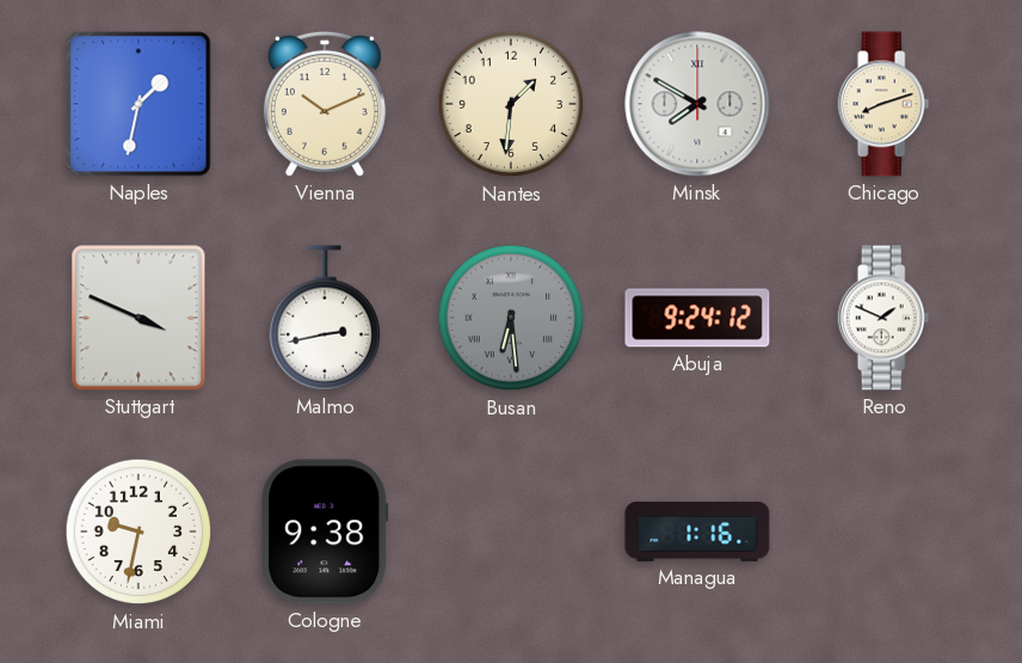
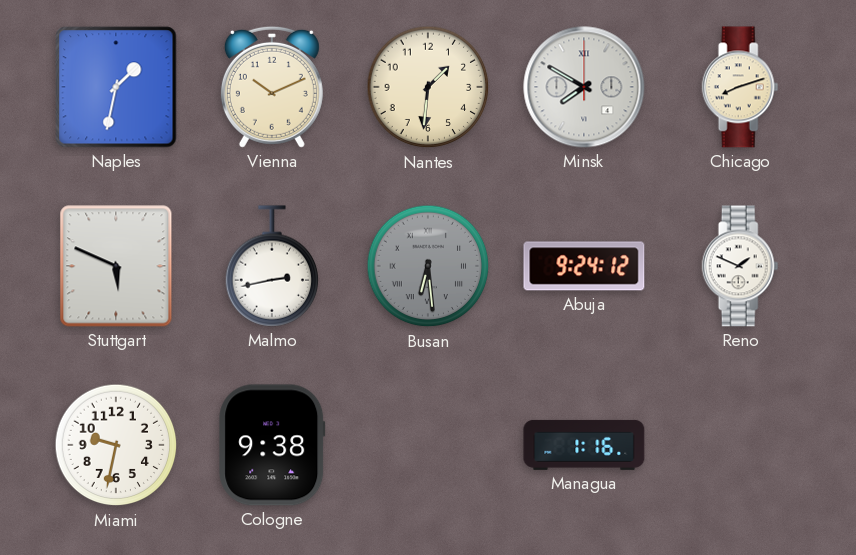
Stuttgart: 3:49 -> 5:49
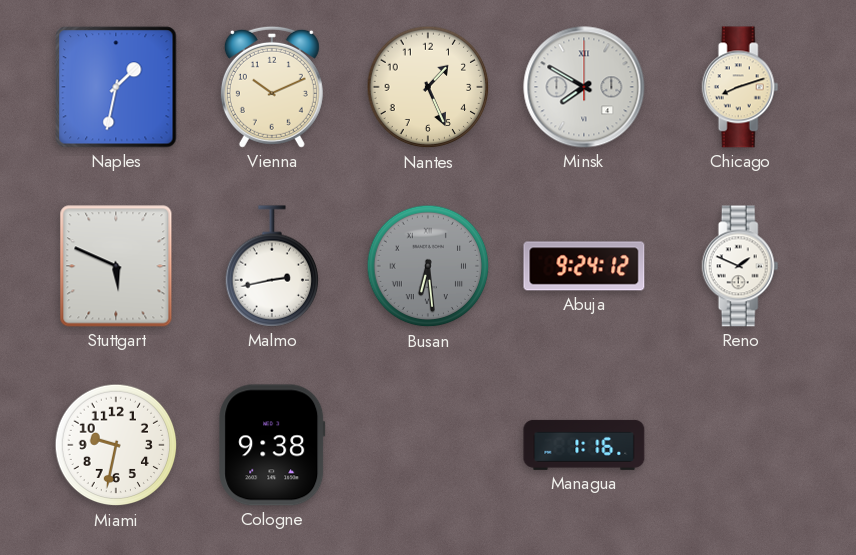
Nantes: 1:31 -> 1:26
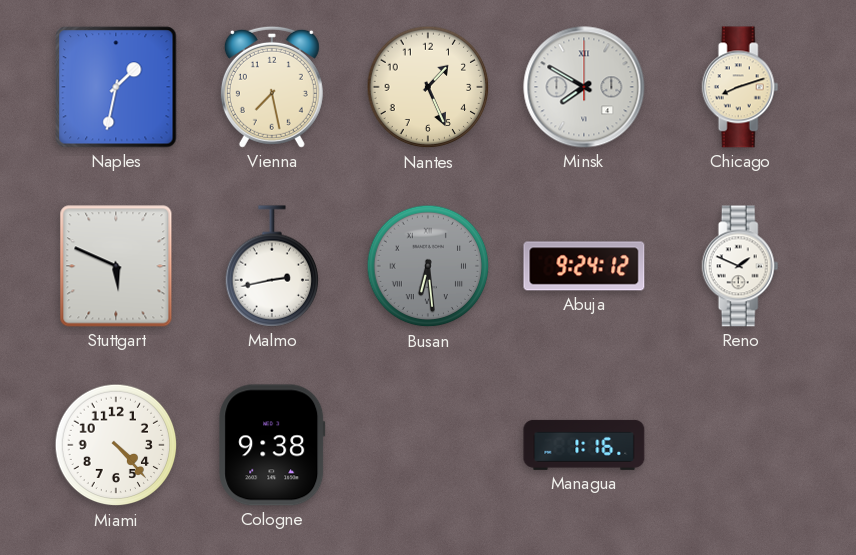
Vienna: 10:11 -> 7:28
Miami: 9:32 -> 4:23
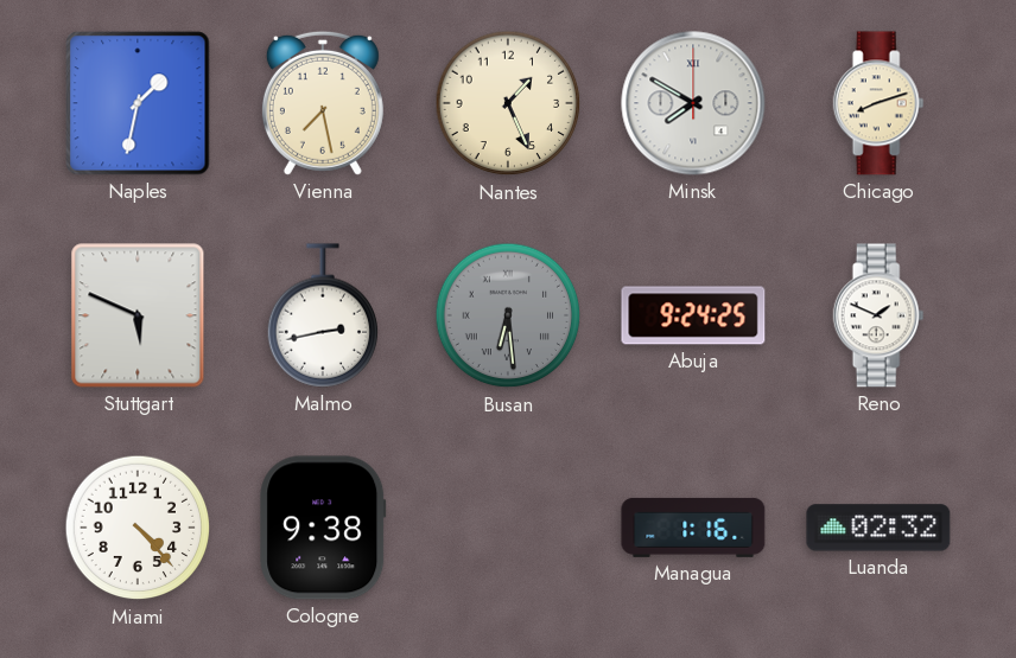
Abuja: 9:24:12 -> 9:24:25
Luanda: none -> 02:32
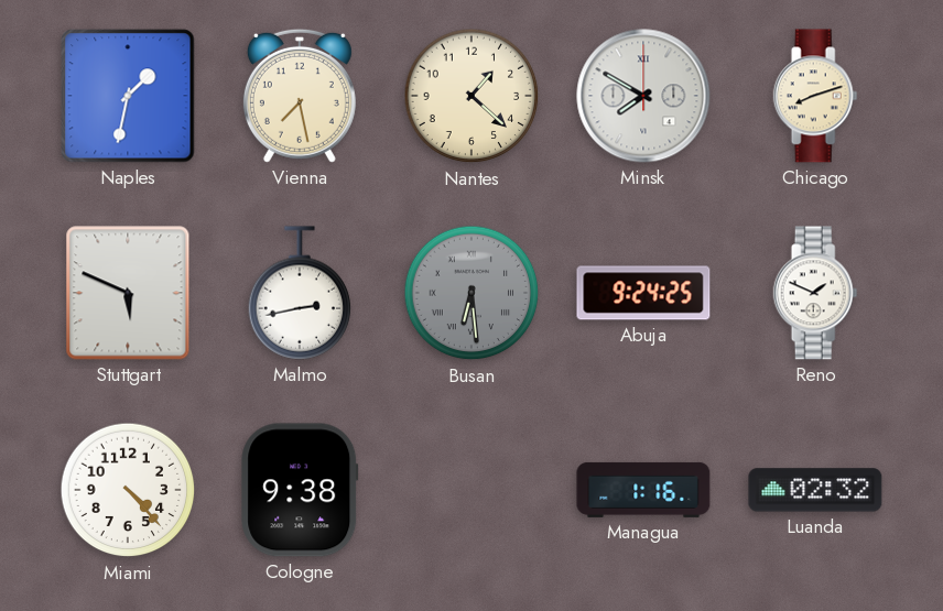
Nantes: 1:26 -> 1:22
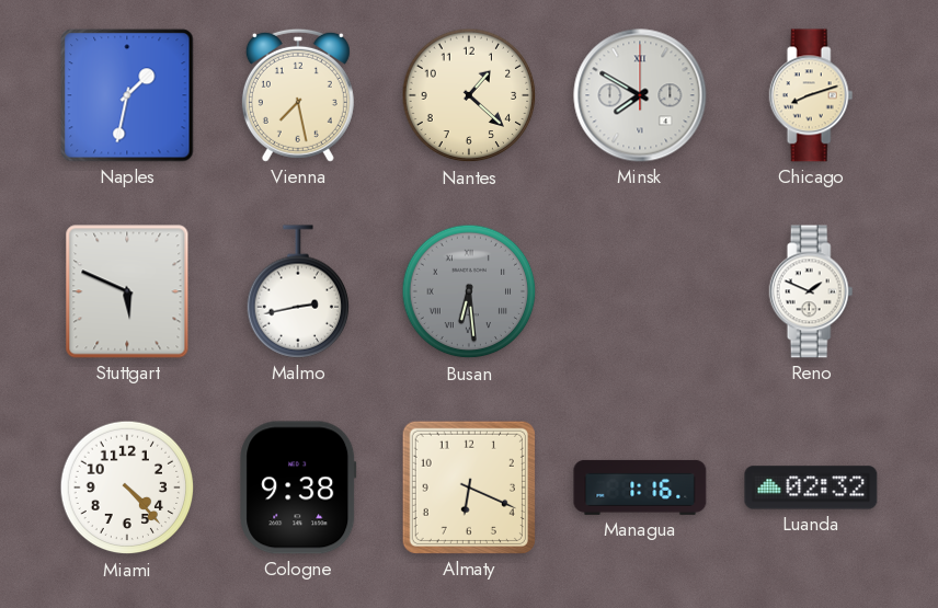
Abuja: 9:24 -> none
Almaty: none -> 6:19
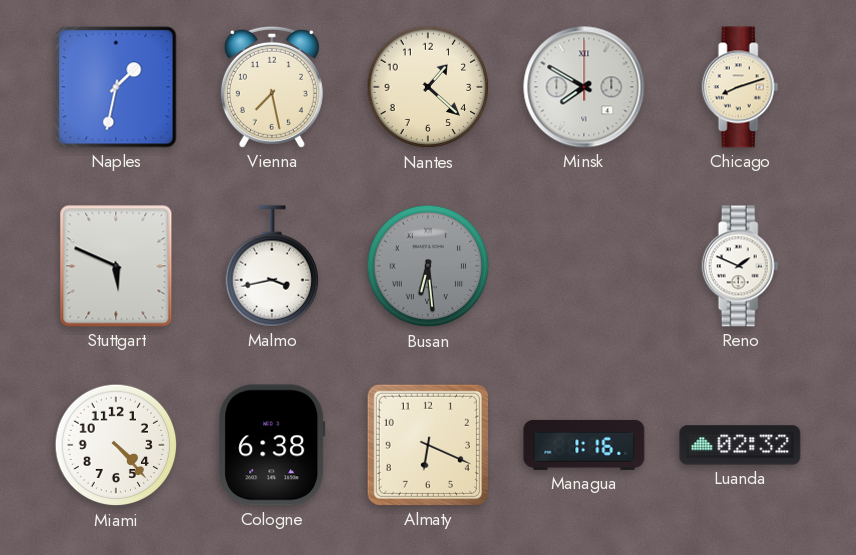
Malmo: 2:43 -> 3:43
Cologne: 9:38 -> 6:38
